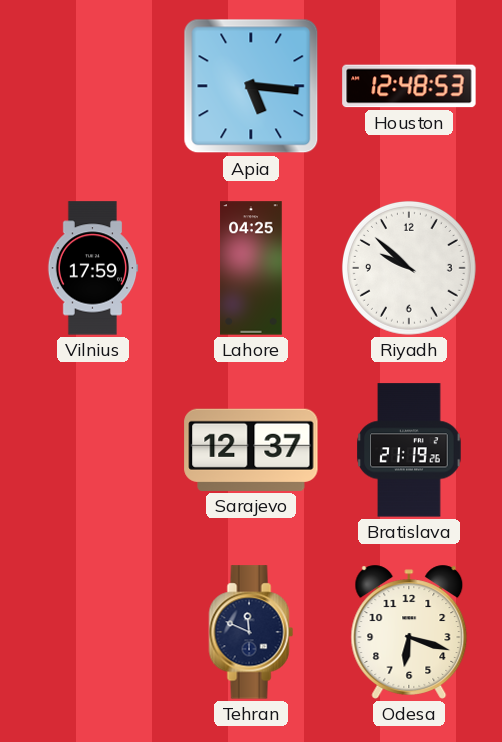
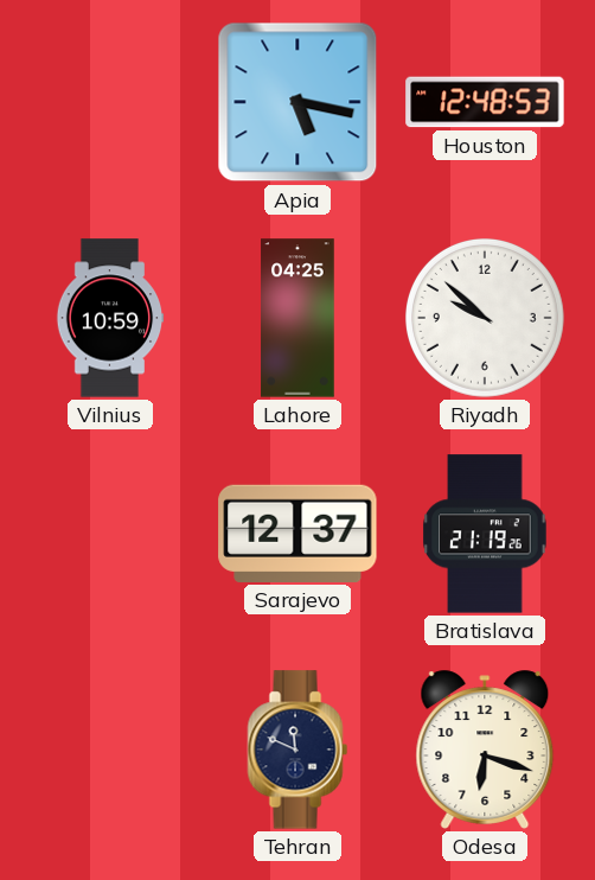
Apia: 5:16 -> 5:17
Vilnius: 17:59 -> 10:59
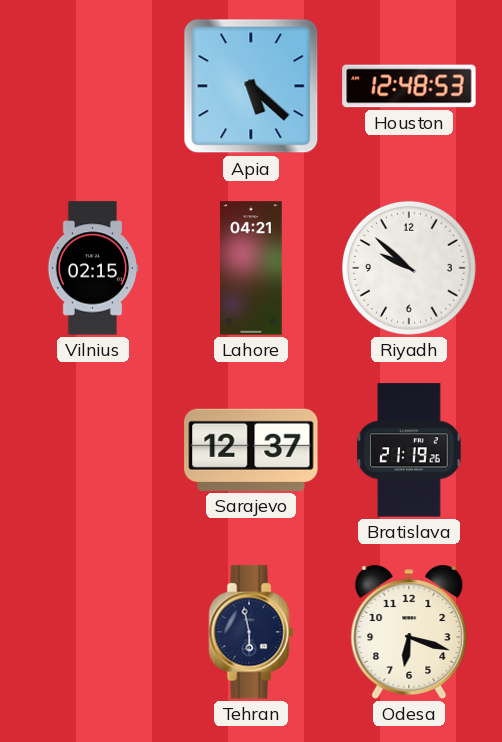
Apia: 5:17 -> 5:22
Vilnius: 10:59 -> 02:15
Lahore: 04:25 -> 04:21
Tehran: 11:49 -> 5:58
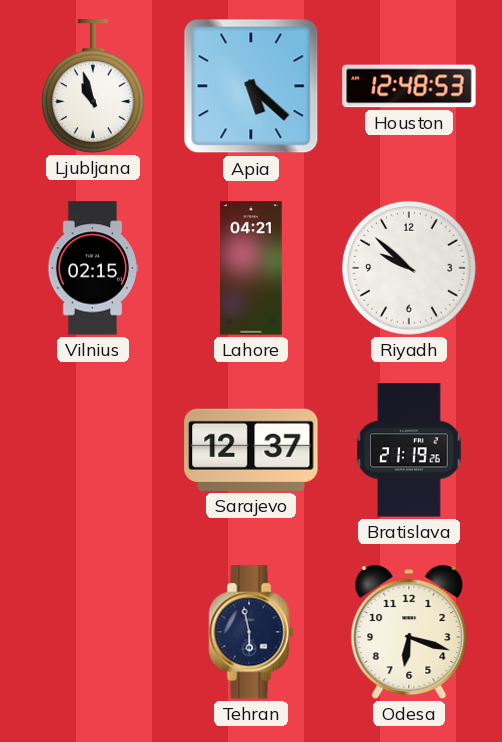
Ljubljana: none -> 10:57
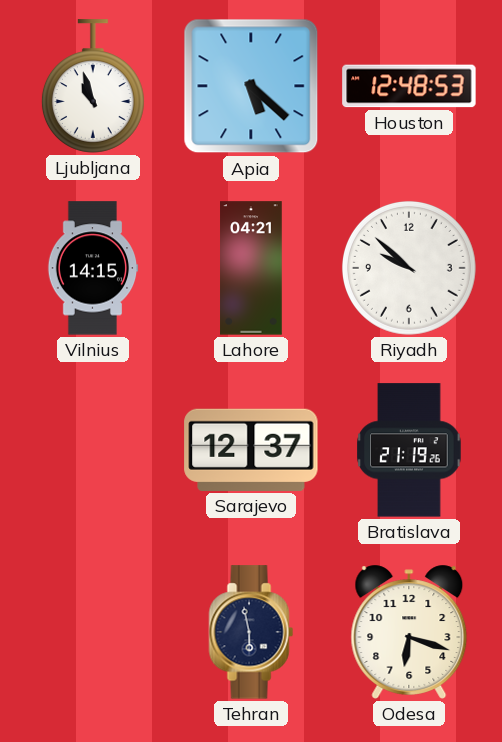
Vilnius: 02:15 -> 14:15
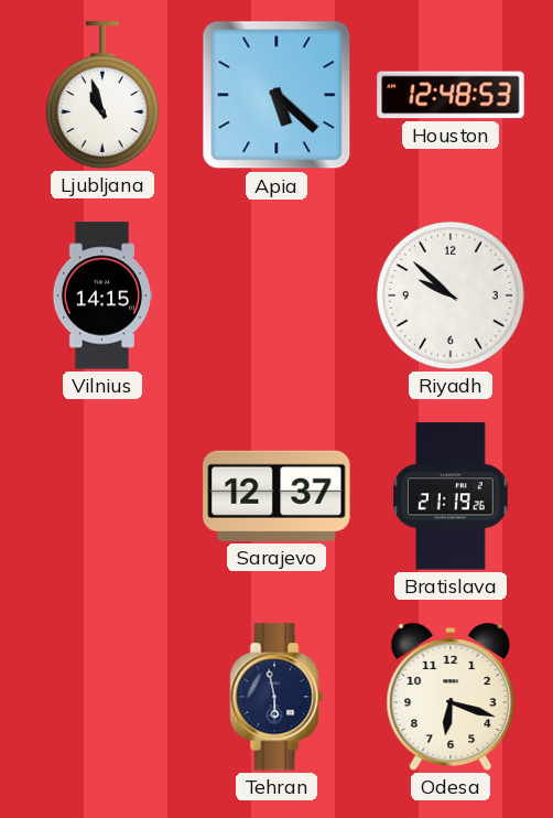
Lahore: 04:21 -> none
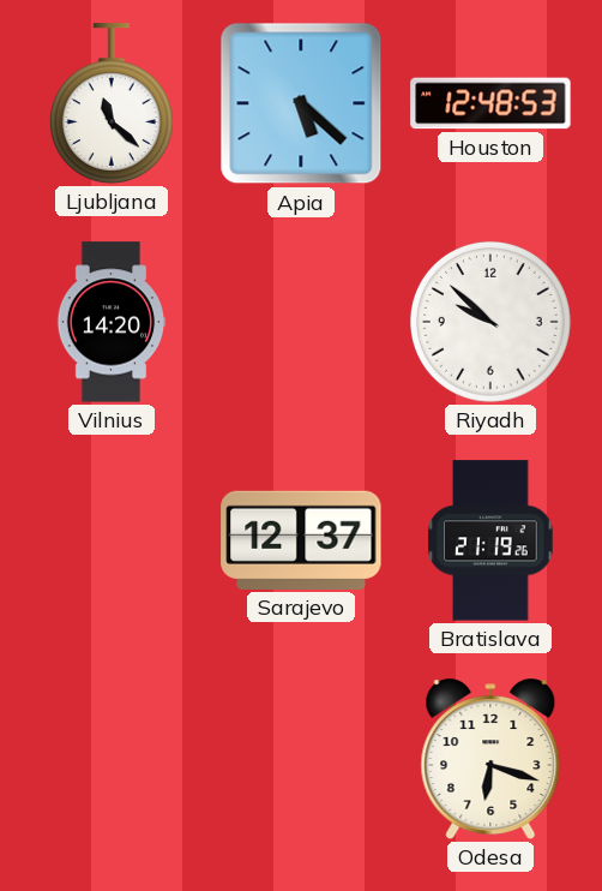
Ljubljana: 10:57 -> 11:22
Vilnius: 14:15 -> 14:20
Tehran: 5:58 -> none
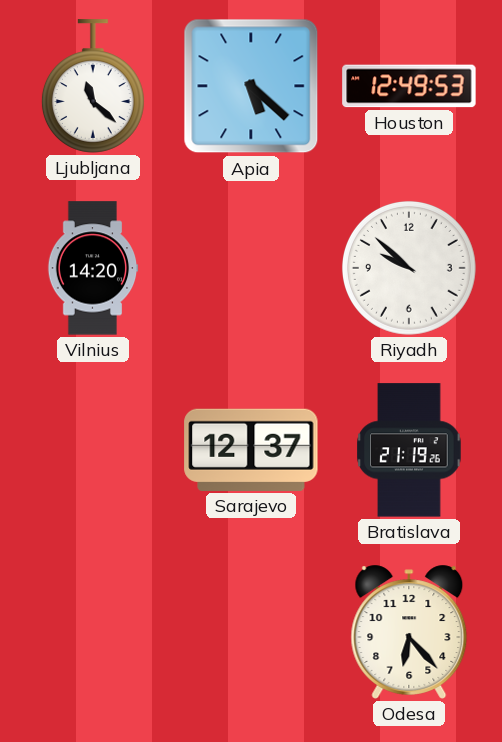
Houston: 12:48 -> 12:49
Odesa: 6:18 -> 6:23
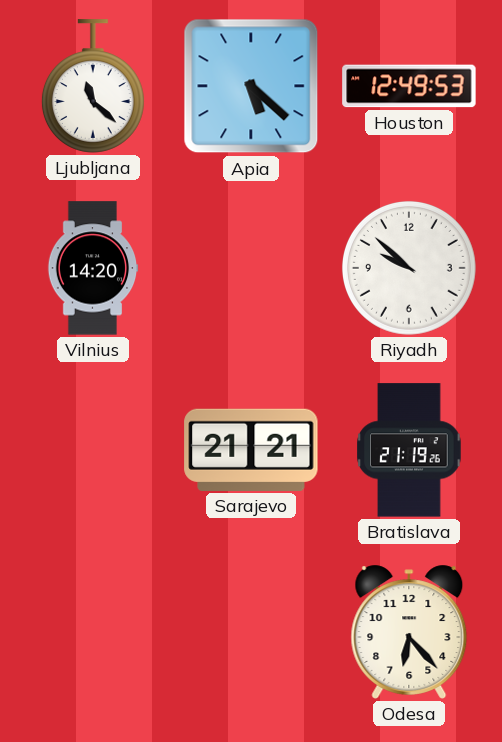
Sarajevo: 12:37 -> 21:21
